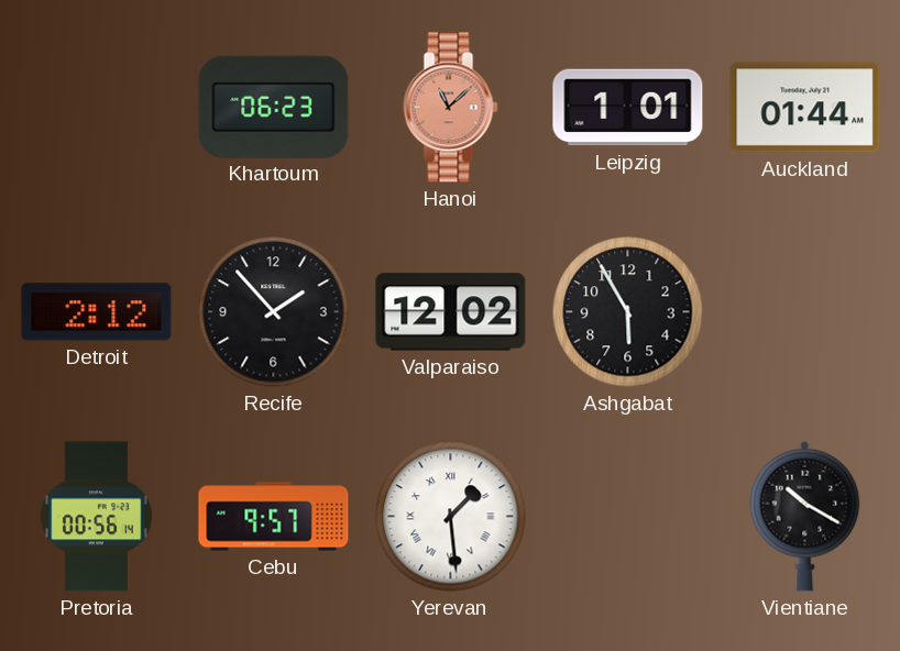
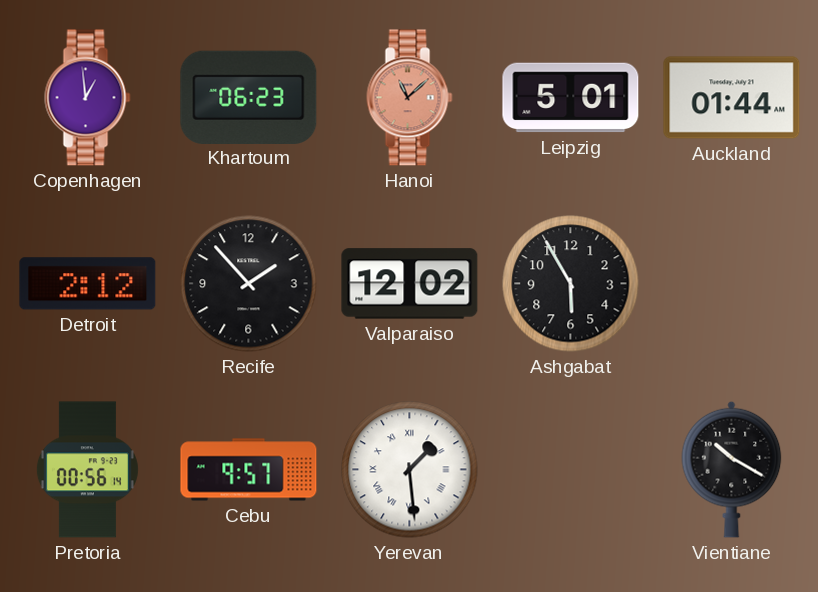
Copenhagen: none -> 12:59
Leipzig: 1:01 -> 5:01
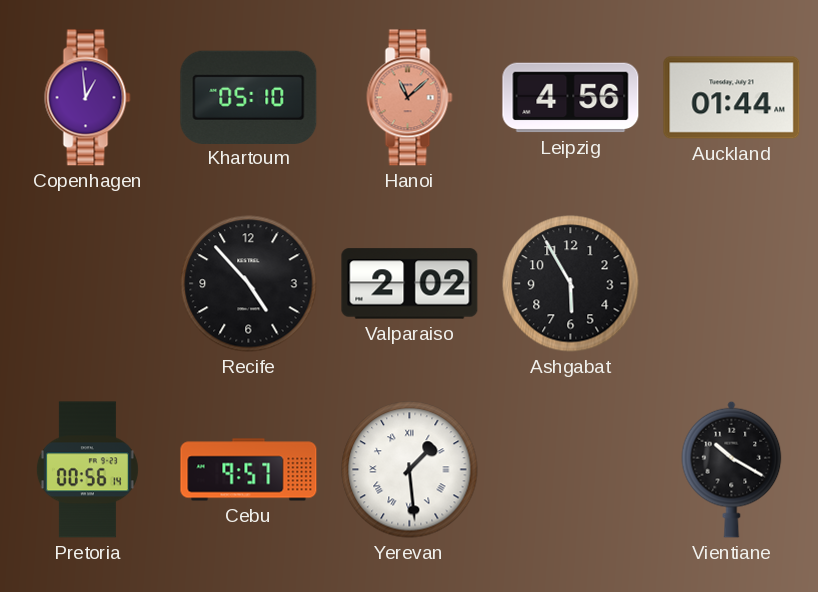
Khartoum: 06:23 -> 05:10
Leipzig: 5:01 -> 4:56
Detroit: 2:12 -> none
Recife: 1:53 -> 4:53
Valparaiso: 12:02 -> 2:02
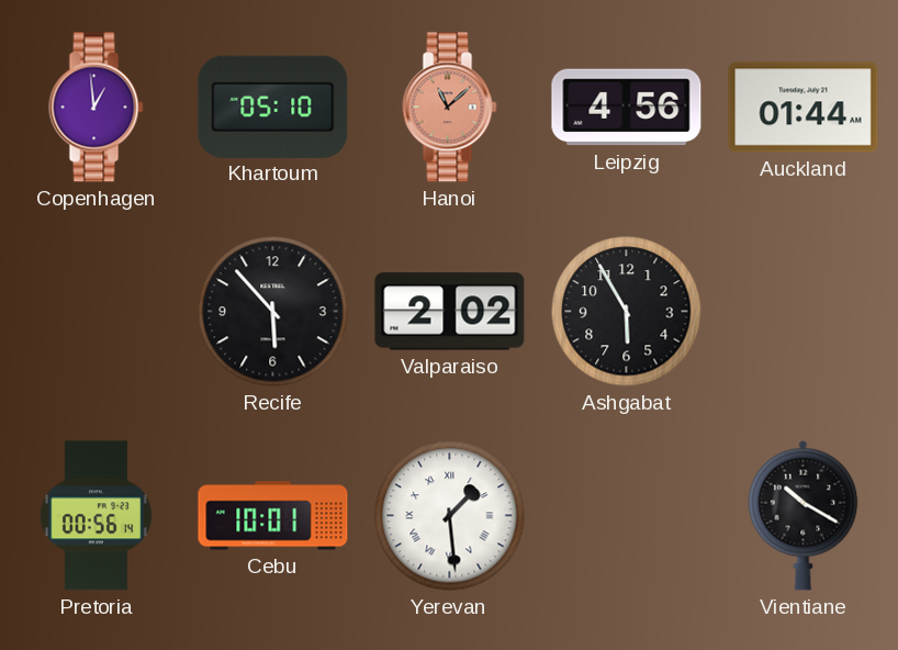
Recife: 4:53 -> 5:53
Cebu: 9:57 -> 10:01
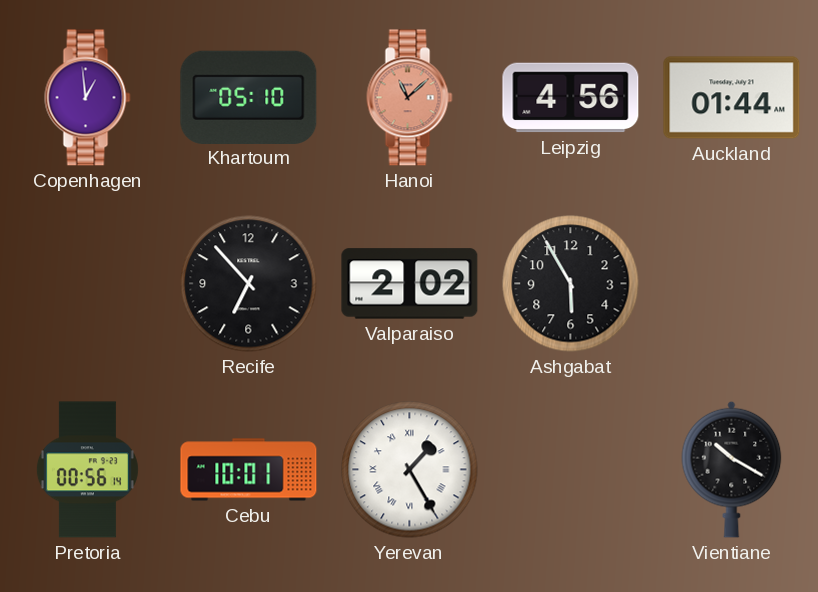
Recife: 5:53 -> 6:53
Yerevan: 1:29 -> 1:25
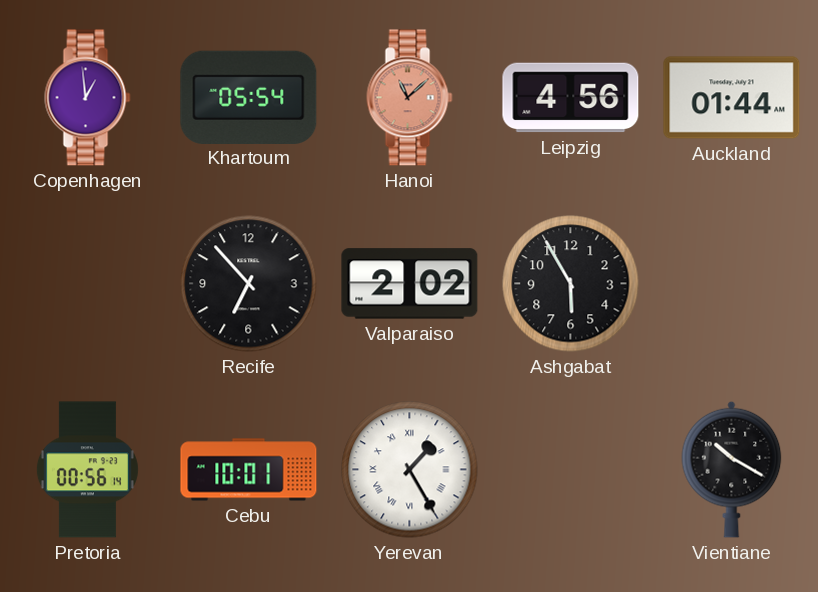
Khartoum: 05:10 -> 05:54
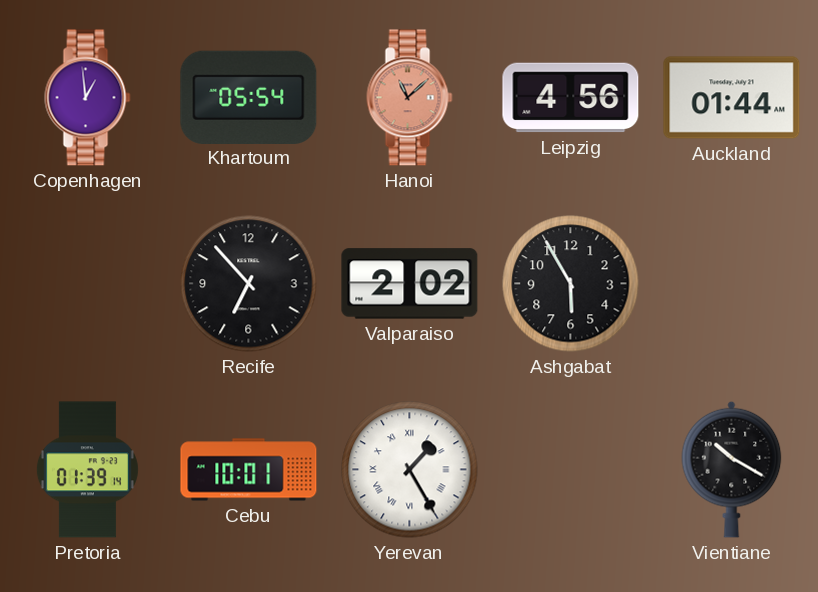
Pretoria: 00:56 -> 01:39
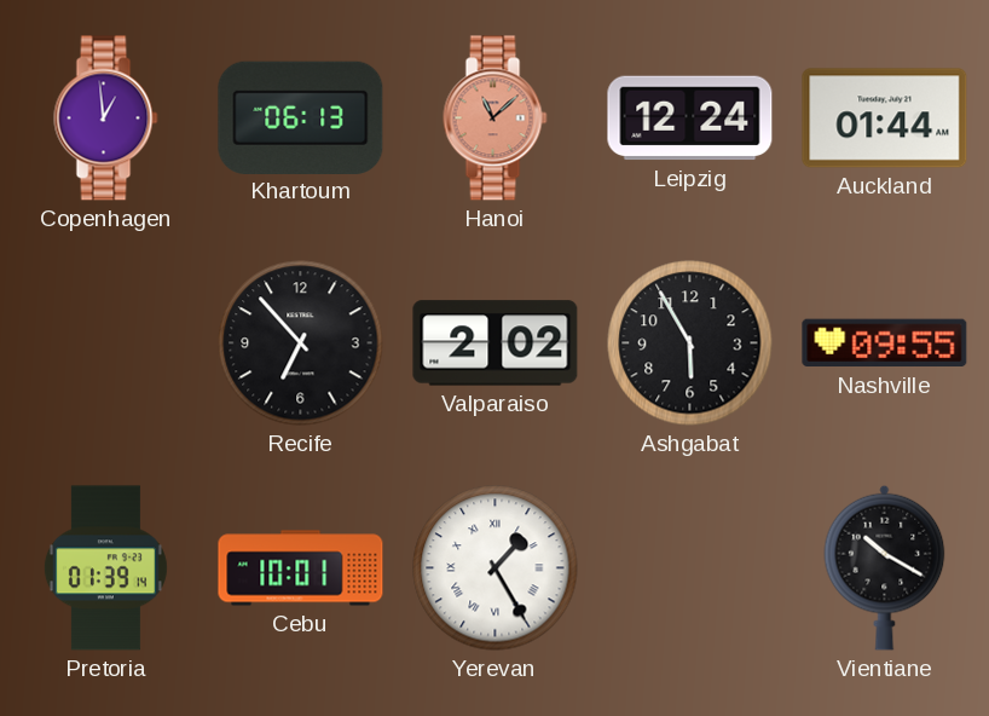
Khartoum: 05:54 -> 06:13
Leipzig: 4:56 -> 12:24
Nashville: none -> 09:55
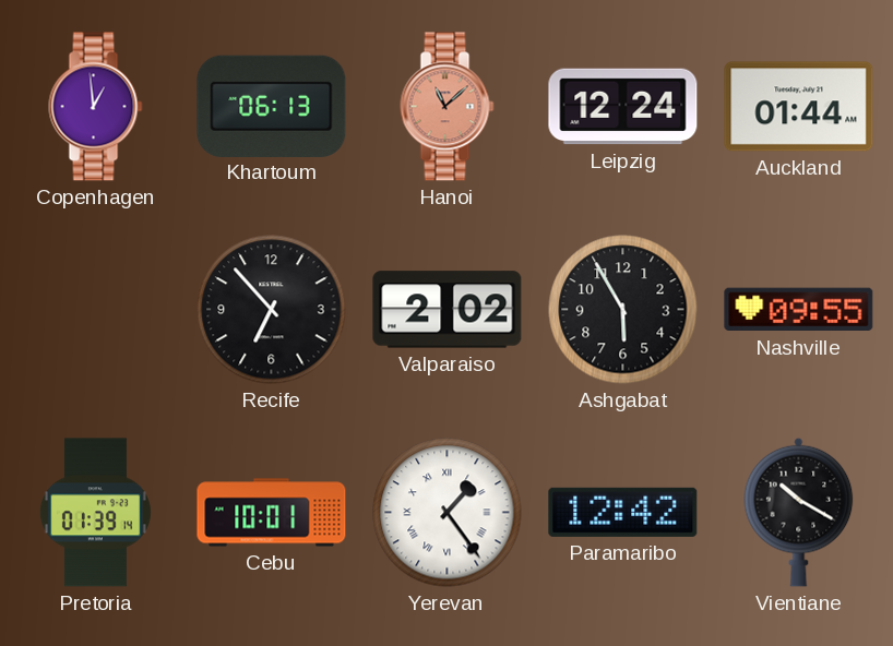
Yerevan: 1:25 -> 1:24
Paramaribo: none -> 12:42
